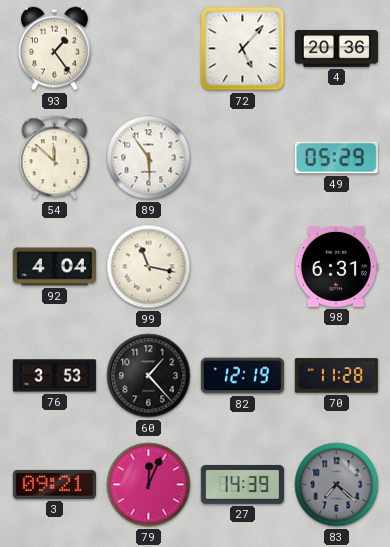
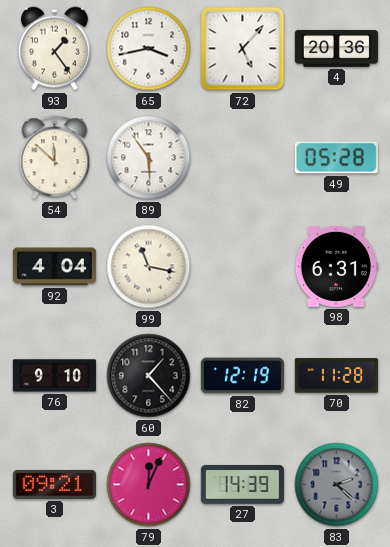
65: none -> 3:43
49: 05:29 -> 05:28
76: 3:53 -> 9:10
83: 7:22 -> 2:22
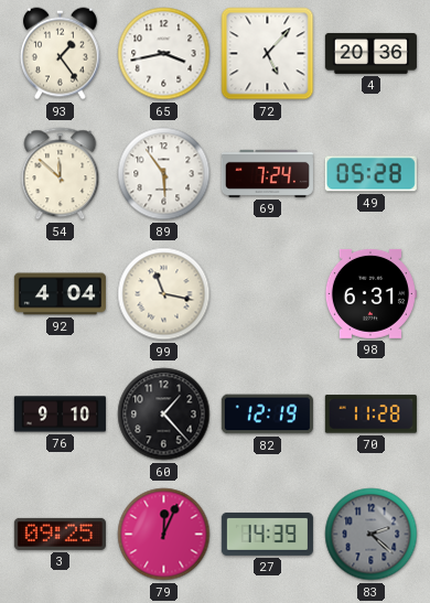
69: none -> 7:24
3: 09:21 -> 09:25
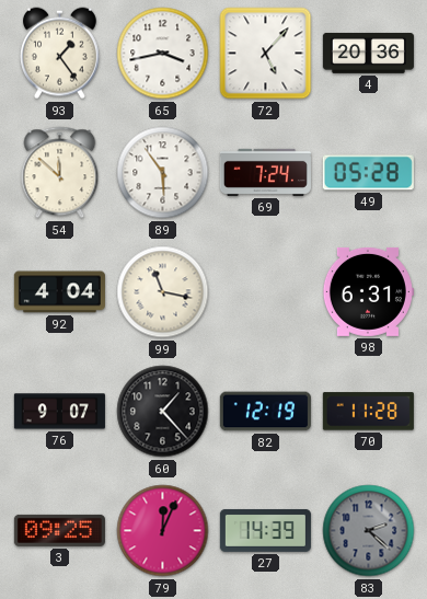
76: 9:10 -> 9:07
